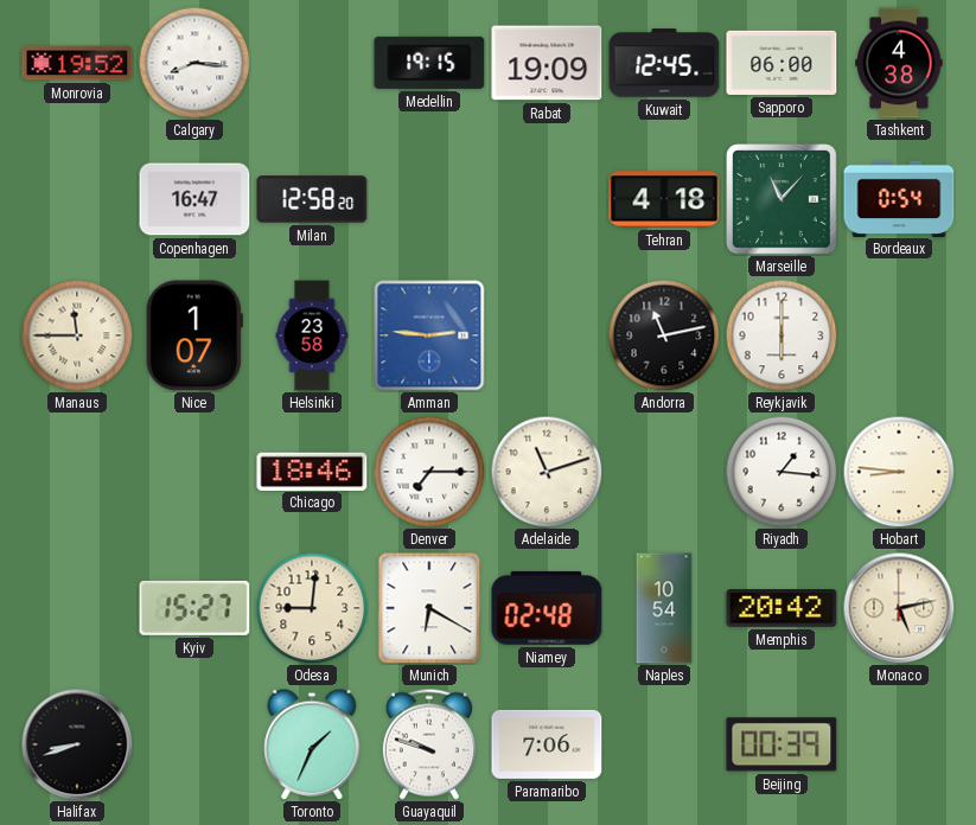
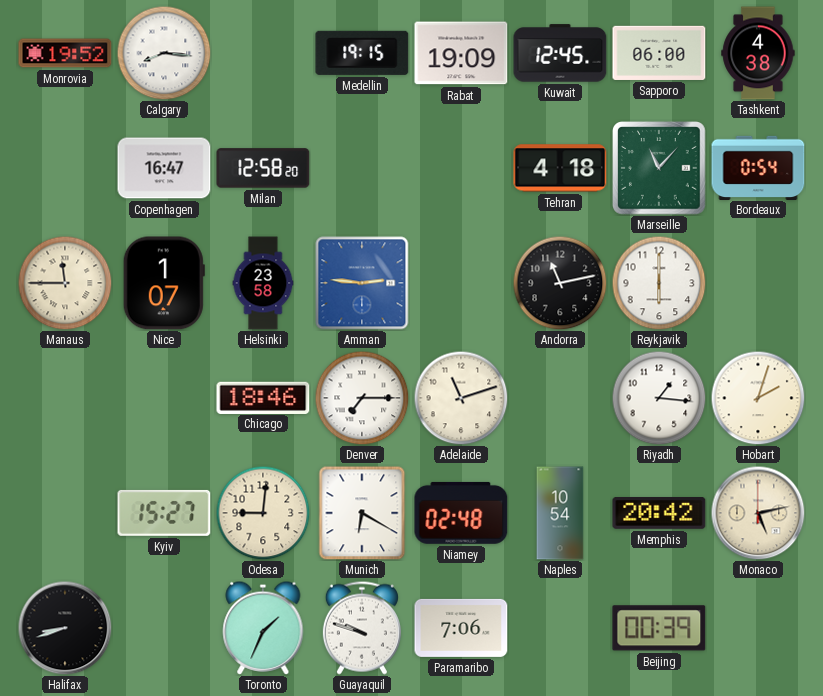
Hobart: 8:46 -> 2:03
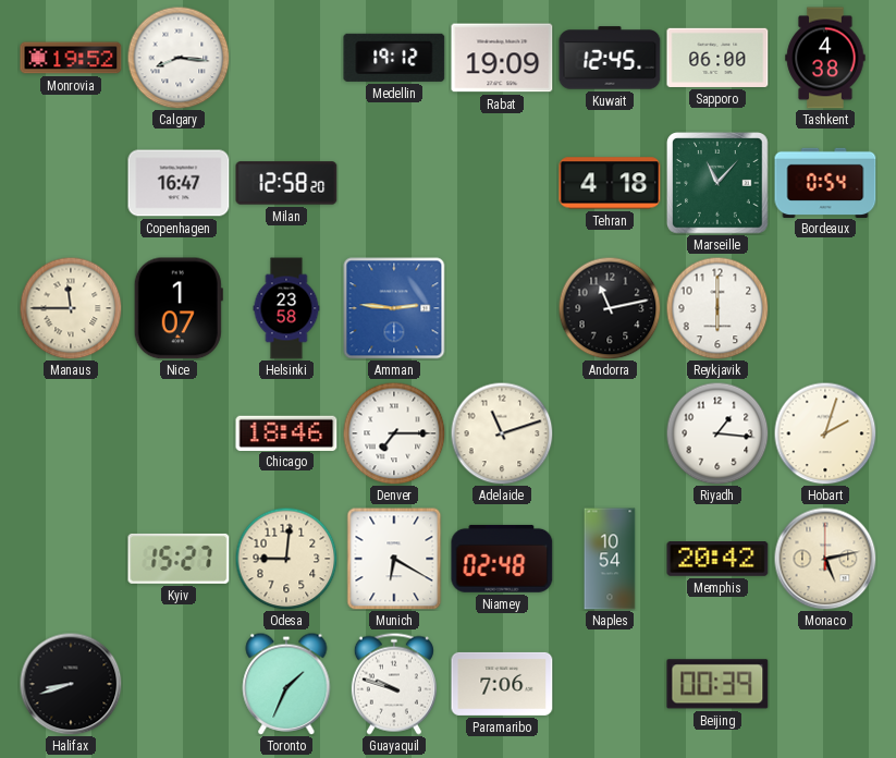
Medellin: 19:15 -> 19:12
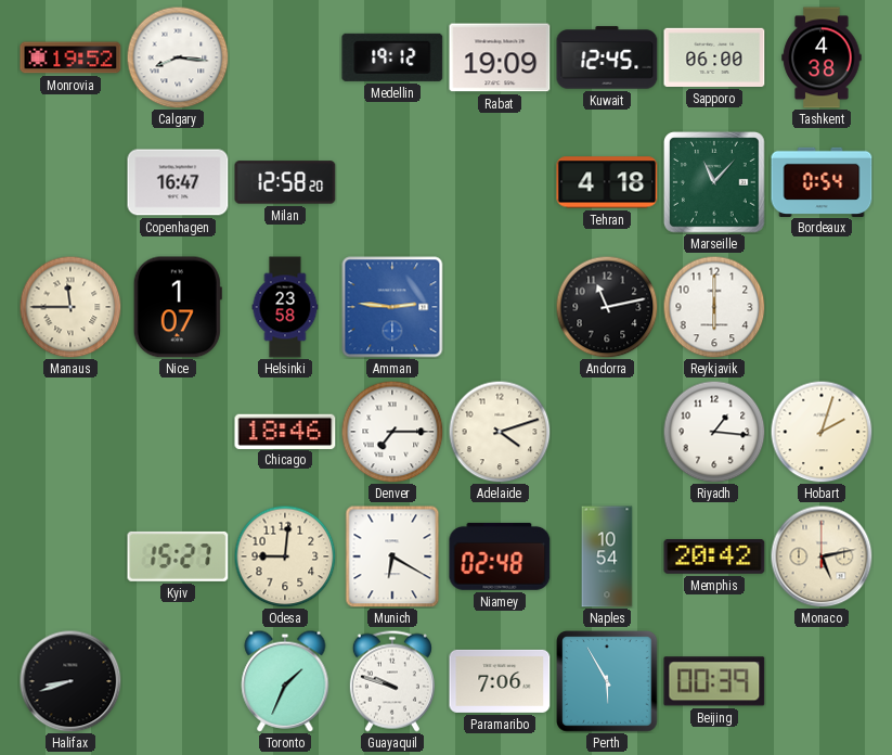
Adelaide: 11:12 -> 4:12
Perth: none -> 5:55
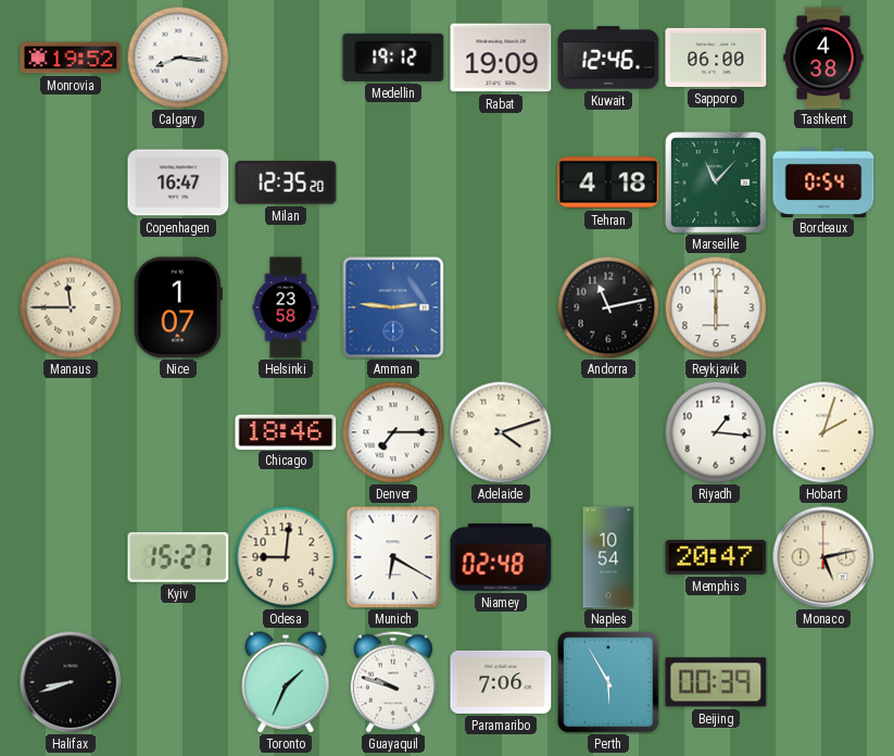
Kuwait: 12:45 -> 12:46
Milan: 12:58 -> 12:35
Memphis: 20:42 -> 20:47
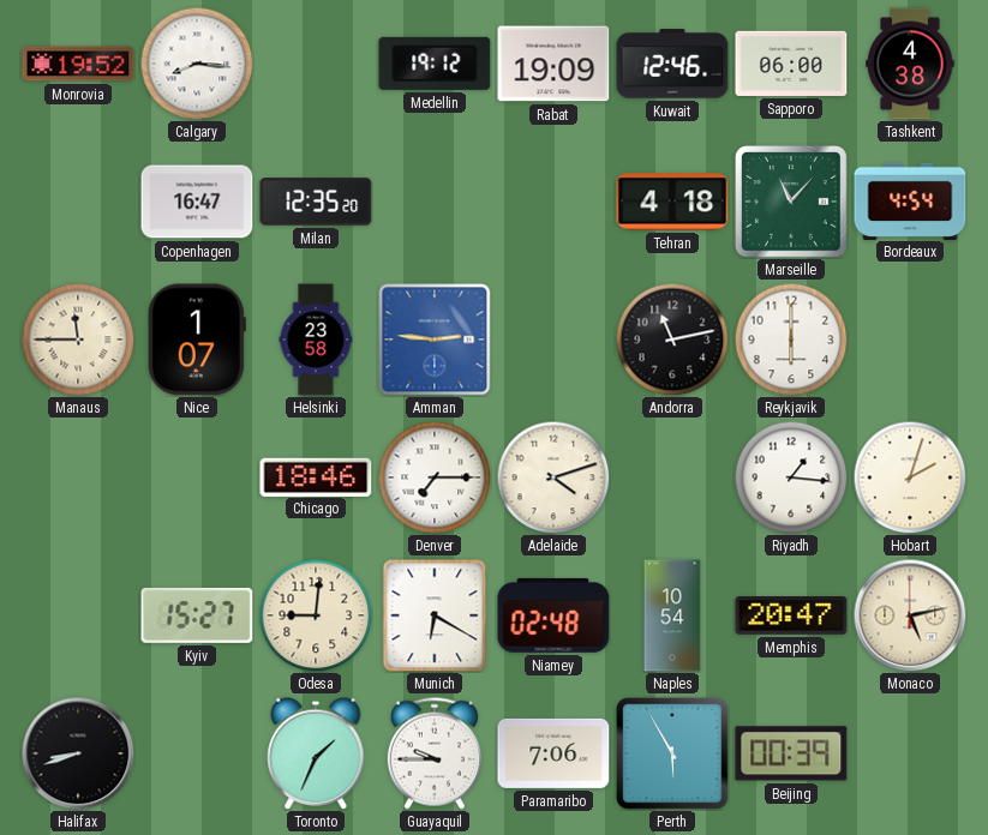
Bordeaux: 0:54 -> 4:54
Guayaquil: 9:48 -> 9:45
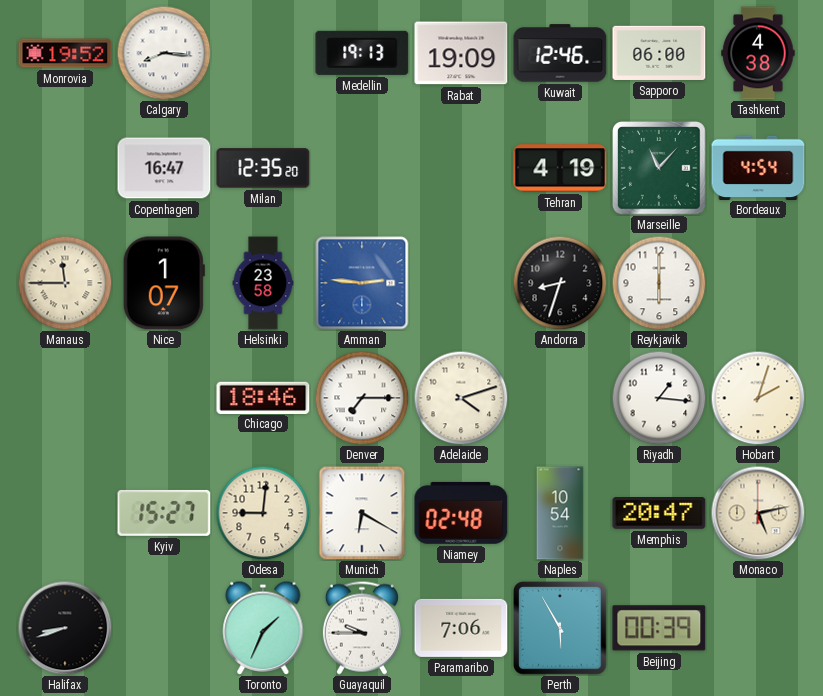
Medellin: 19:12 -> 19:13
Tehran: 4:18 -> 4:19
Andorra: 11:13 -> 8:33
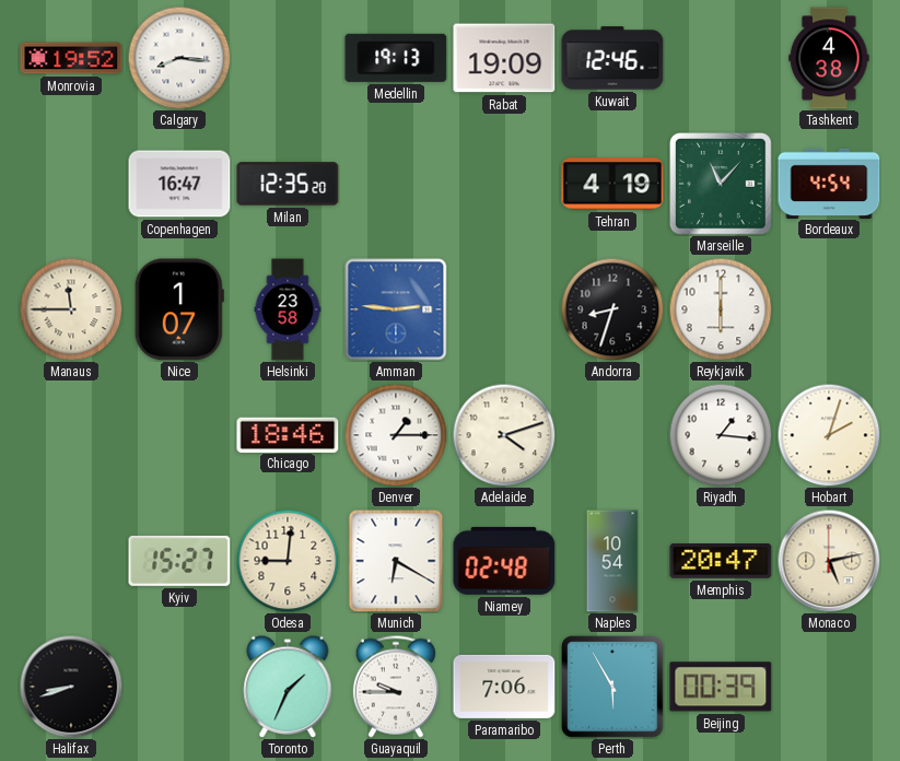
Sapporo: 06:00 -> none
Denver: 7:15 -> 1:15
